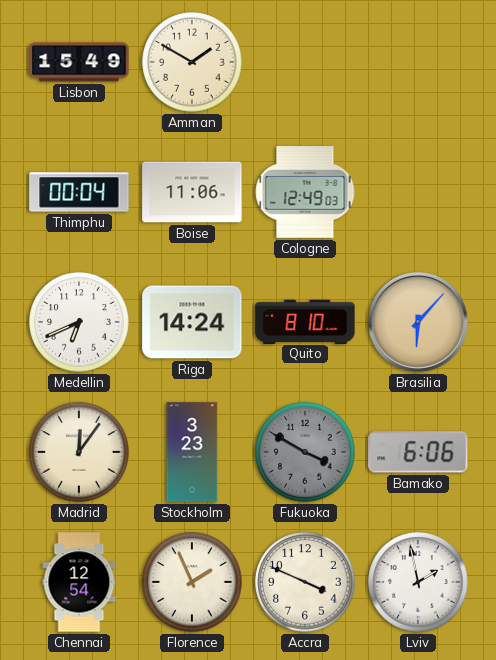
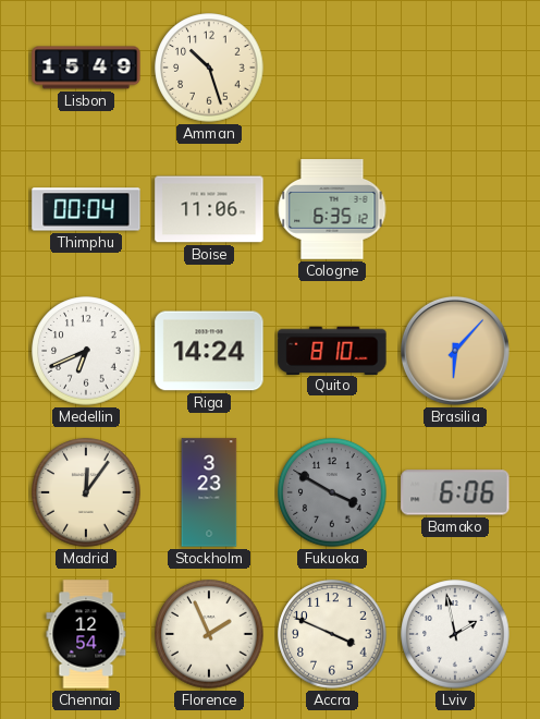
Amman: 1:50 -> 10:27
Cologne: 12:49 -> 6:35
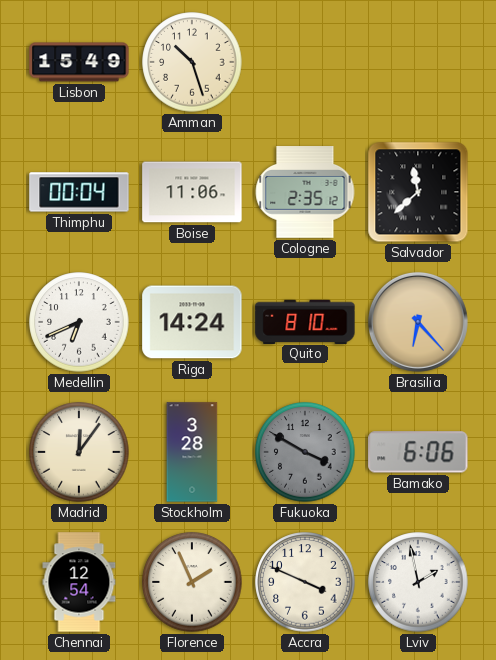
Cologne: 6:35 -> 2:35
Salvador: none -> 11:38
Brasilia: 6:07 -> 6:23
Stockholm: 3:23 -> 3:28
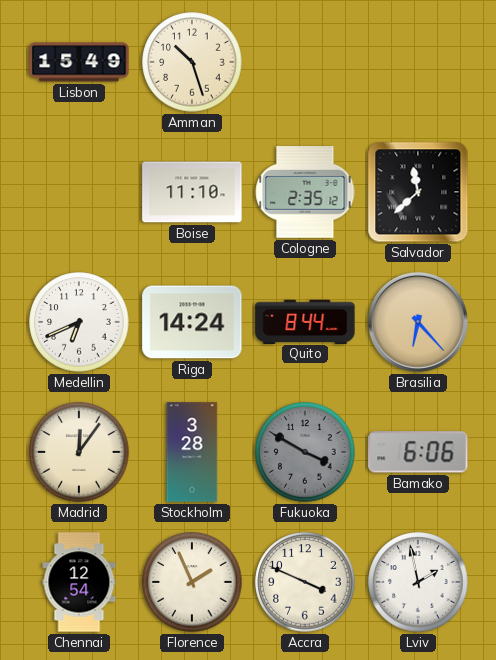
Thimphu: 00:04 -> none
Boise: 11:06 -> 11:10
Quito: 8:10 -> 8:44
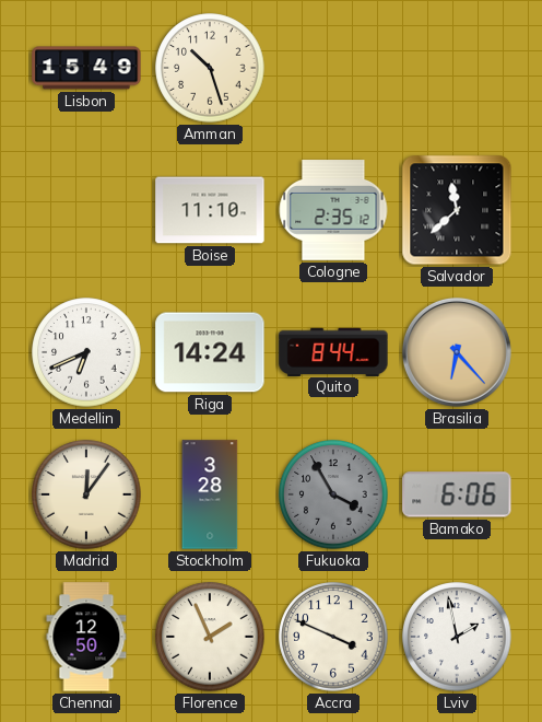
Fukuoka: 3:50 -> 3:55
Chennai: 12:54 -> 12:50
